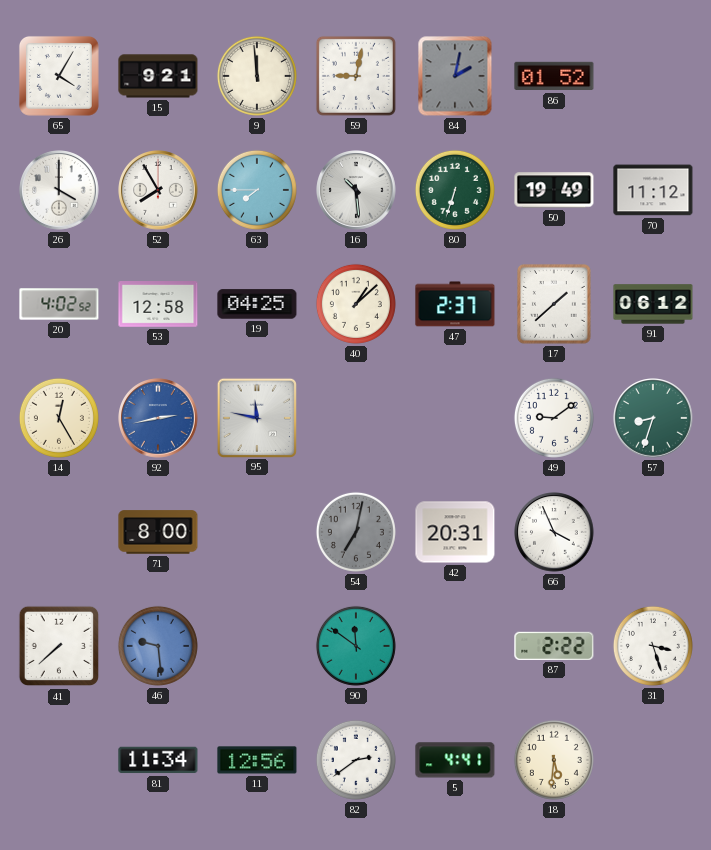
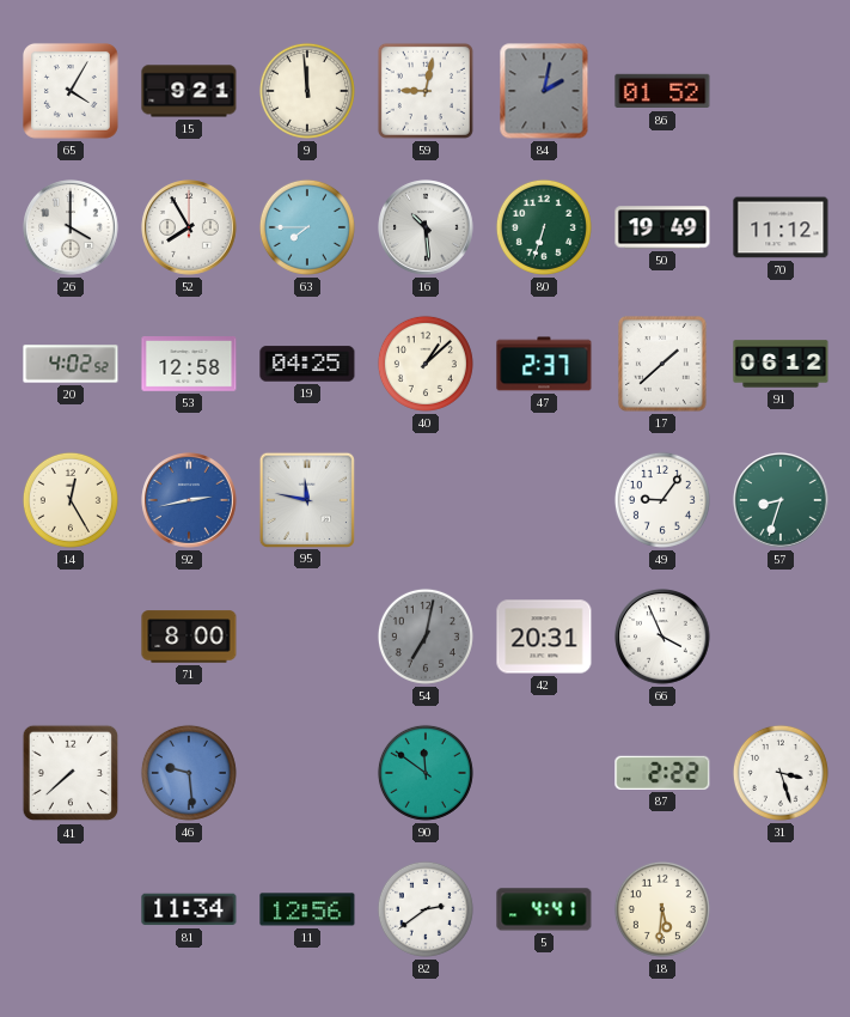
49: 9:09 -> 9:06
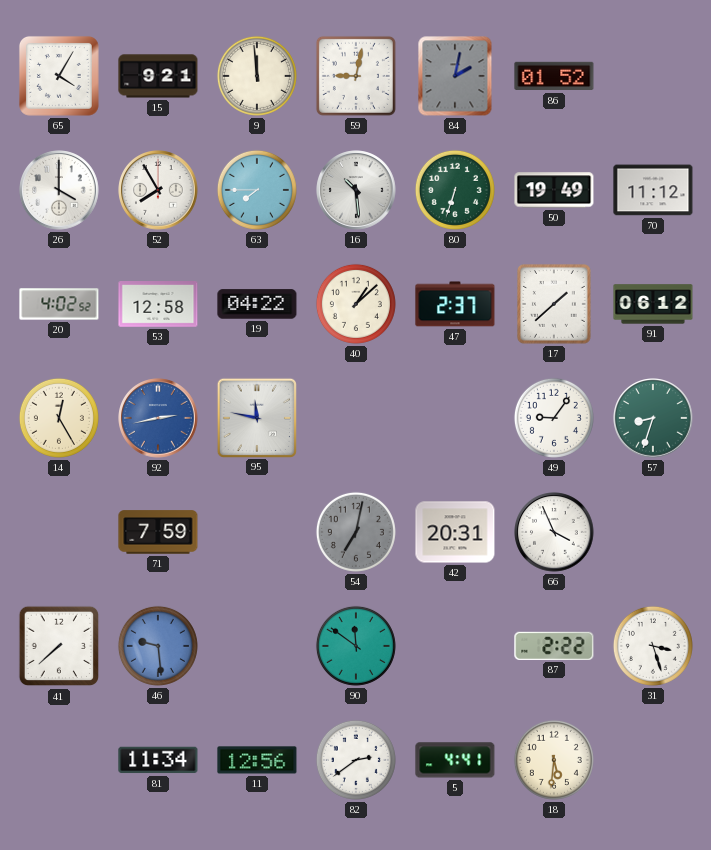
19: 04:25 -> 04:22
71: 8:00 -> 7:59
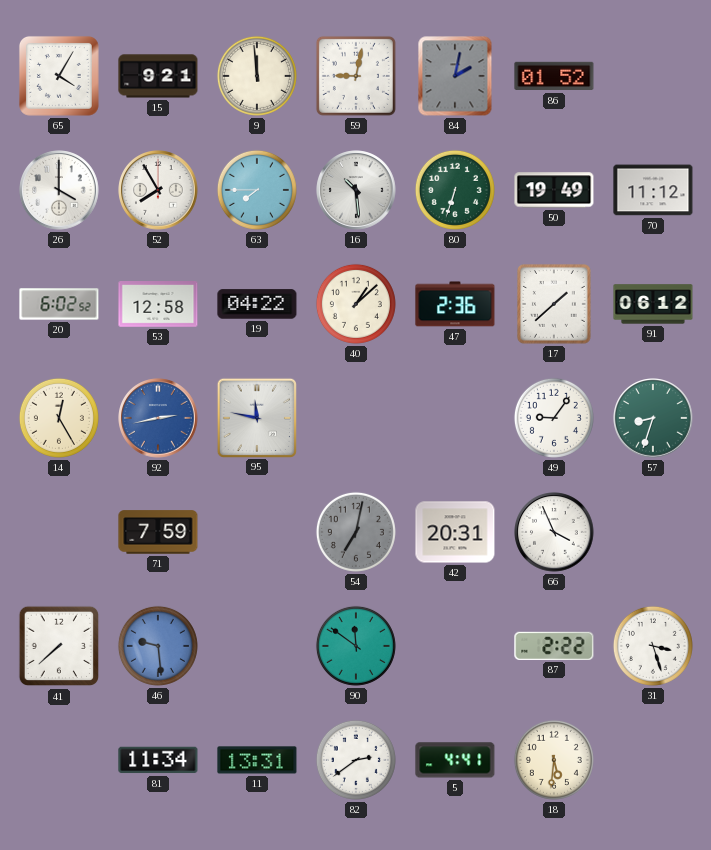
20: 4:02 -> 6:02
47: 2:37 -> 2:36
11: 12:56 -> 13:31
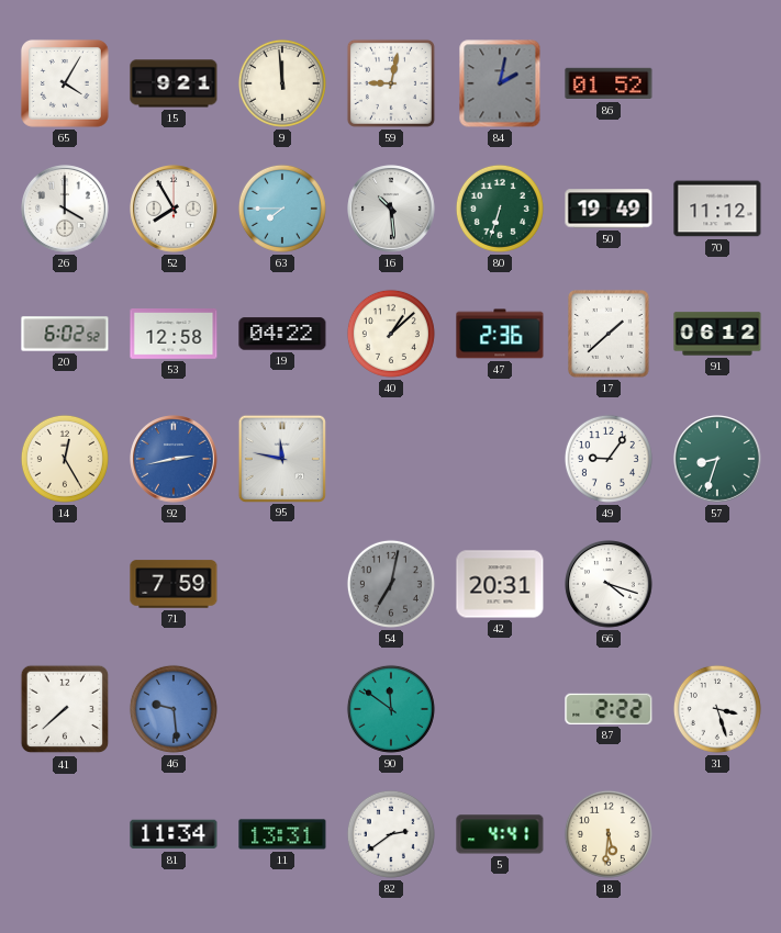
66: 3:56 -> 4:18
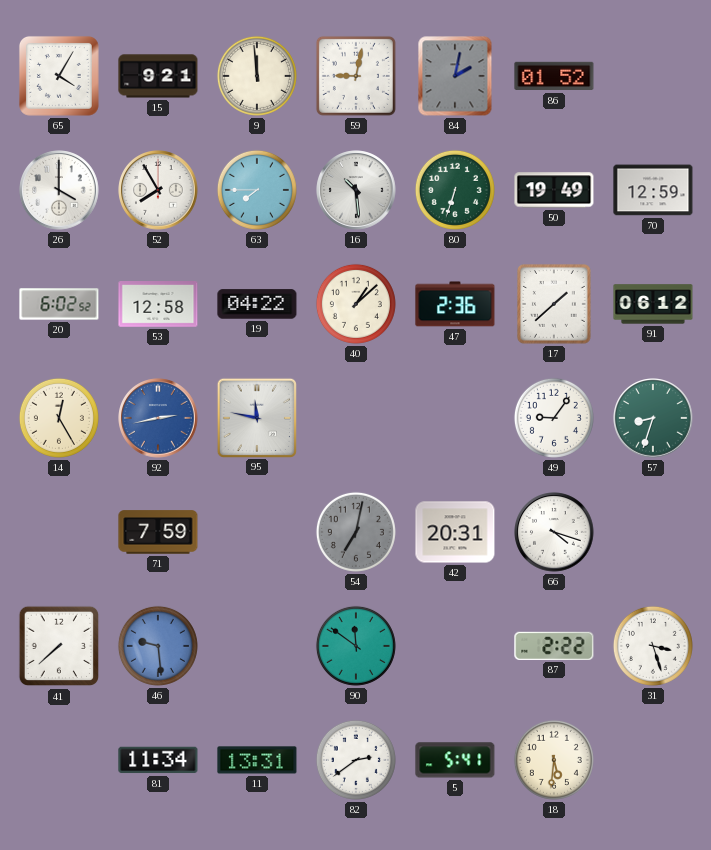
70: 11:12 -> 12:59
5: 4:41 -> 5:41
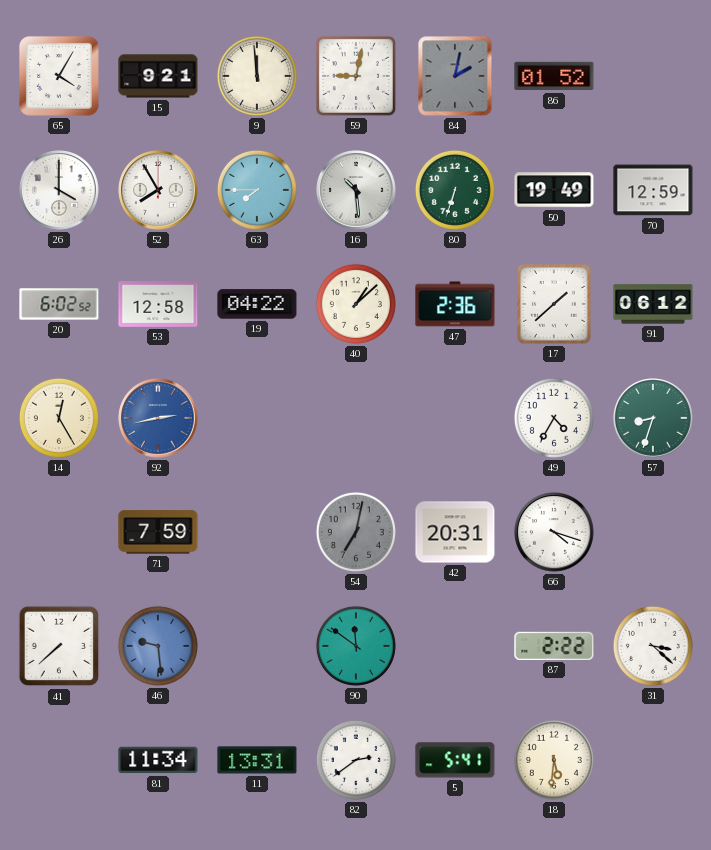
95: 11:47 -> none
49: 9:06 -> 4:35
31: 3:27 -> 3:22
